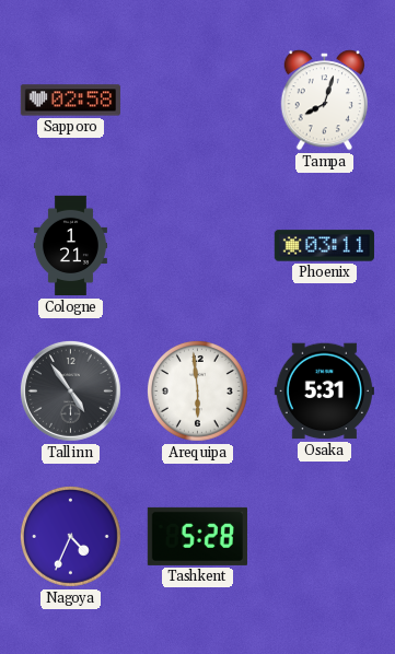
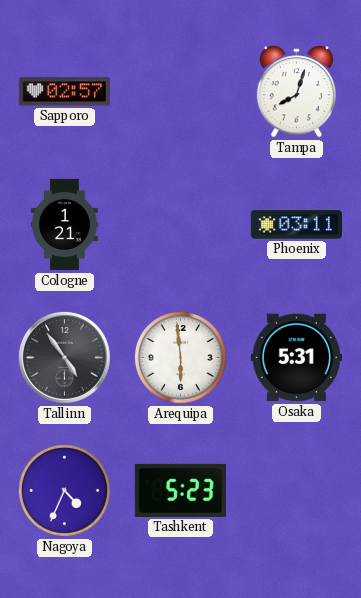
Sapporo: 02:58 -> 02:57
Tashkent: 5:28 -> 5:23
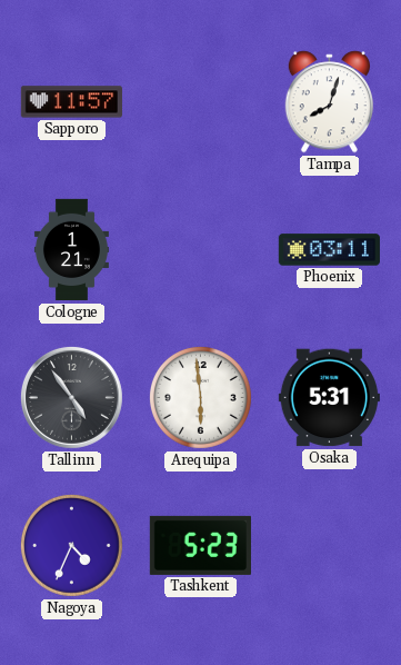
Sapporo: 02:57 -> 11:57
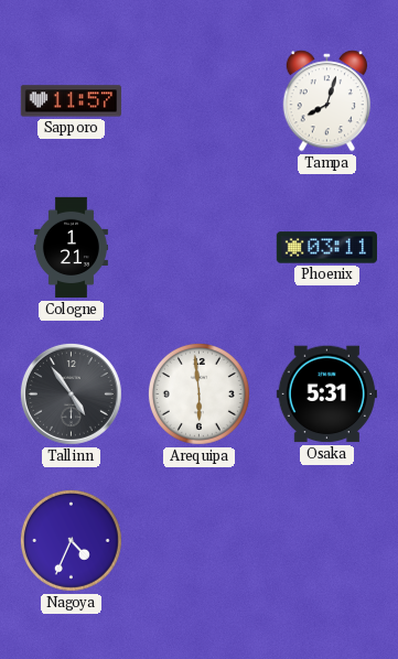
Tashkent: 5:23 -> none
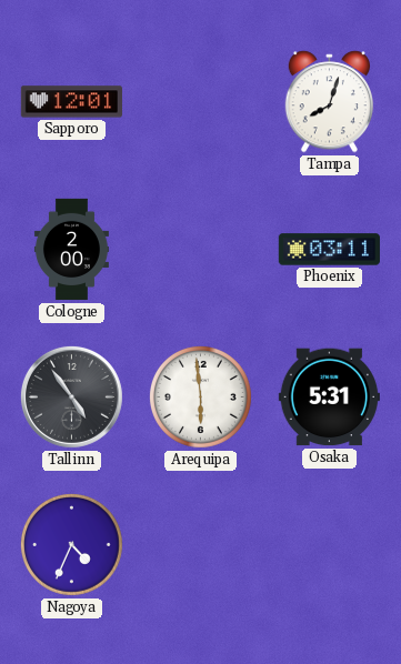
Sapporo: 11:57 -> 12:01
Cologne: 1:21 -> 2:00
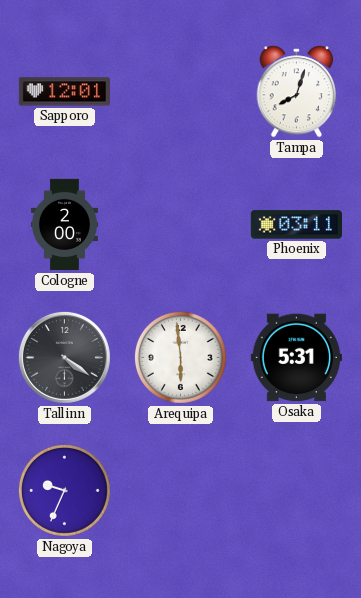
Tallinn: 4:54 -> 4:21
Nagoya: 4:34 -> 9:34
